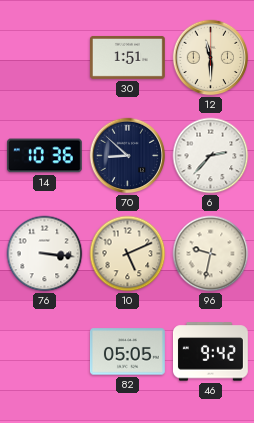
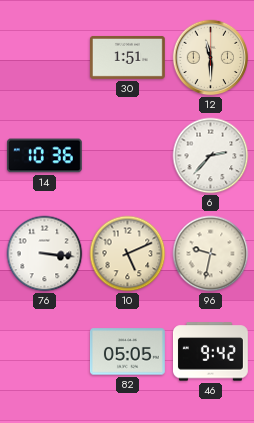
70: 8:52 -> none
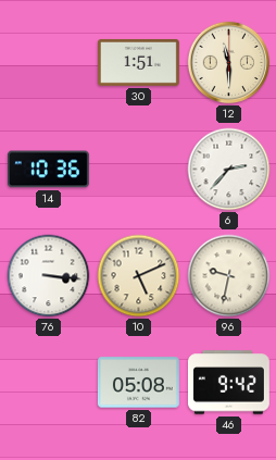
82: 05:05 -> 05:08
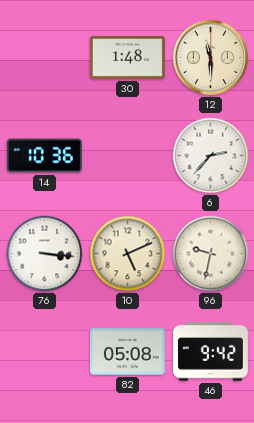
30: 1:51 -> 1:48
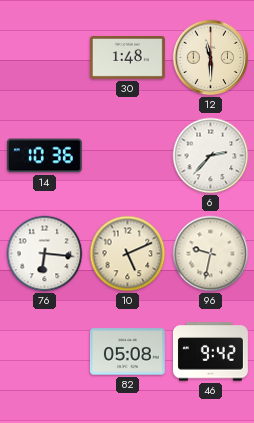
76: 3:16 -> 6:16
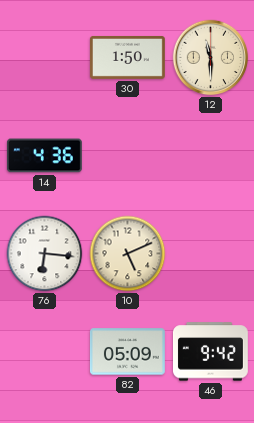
30: 1:48 -> 1:50
14: 10:36 -> 4:36
6: 2:37 -> none
96: 9:32 -> none
82: 05:08 -> 05:09
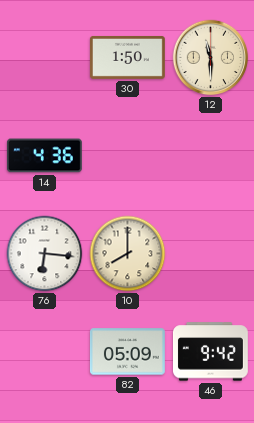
10: 5:11 -> 8:00
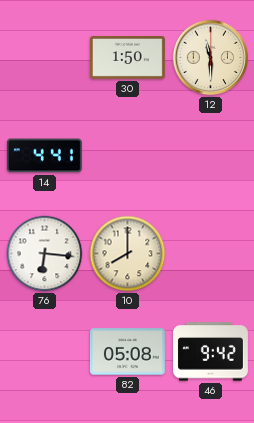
14: 4:36 -> 4:41
82: 05:09 -> 05:08
